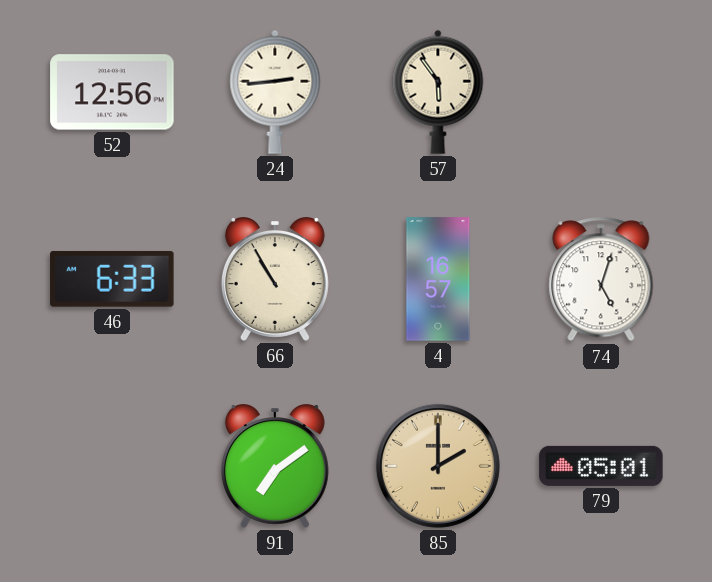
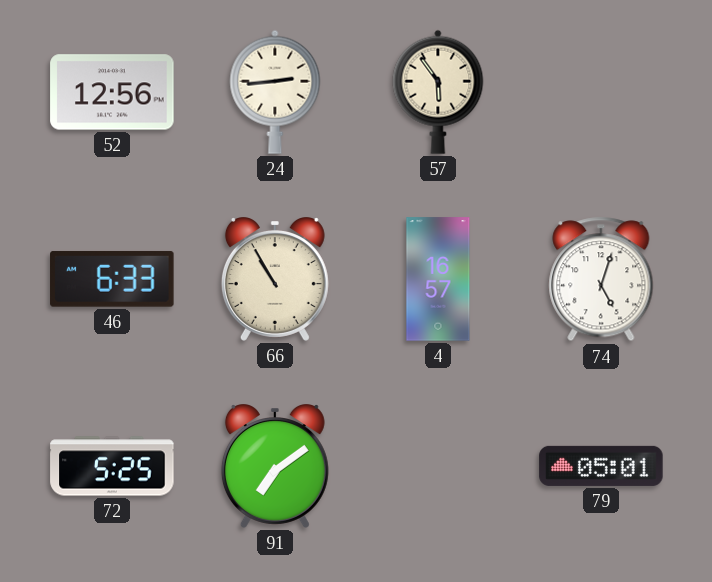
72: none -> 5:25
85: 2:00 -> none
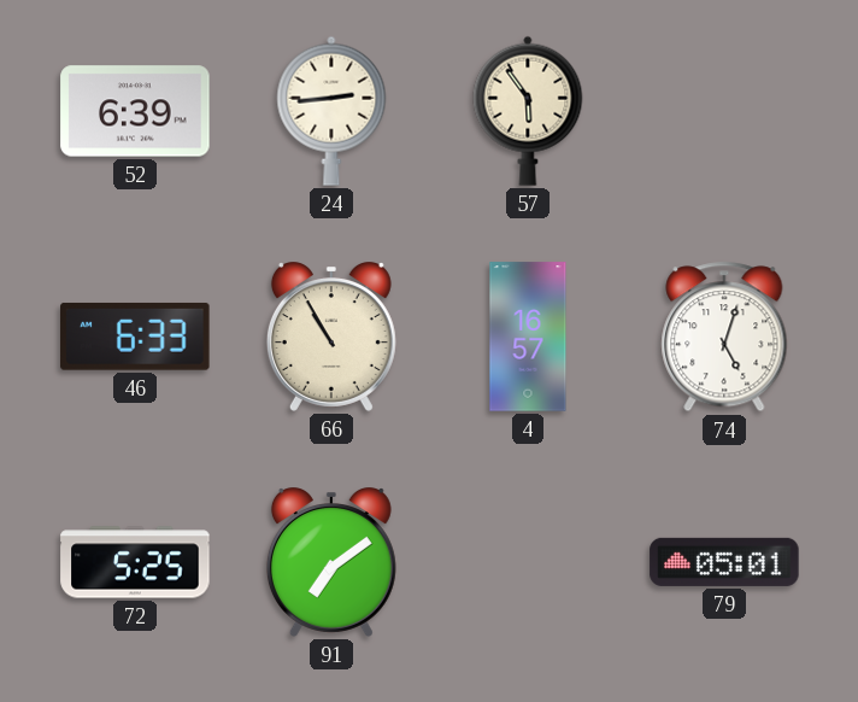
52: 12:56 -> 6:39
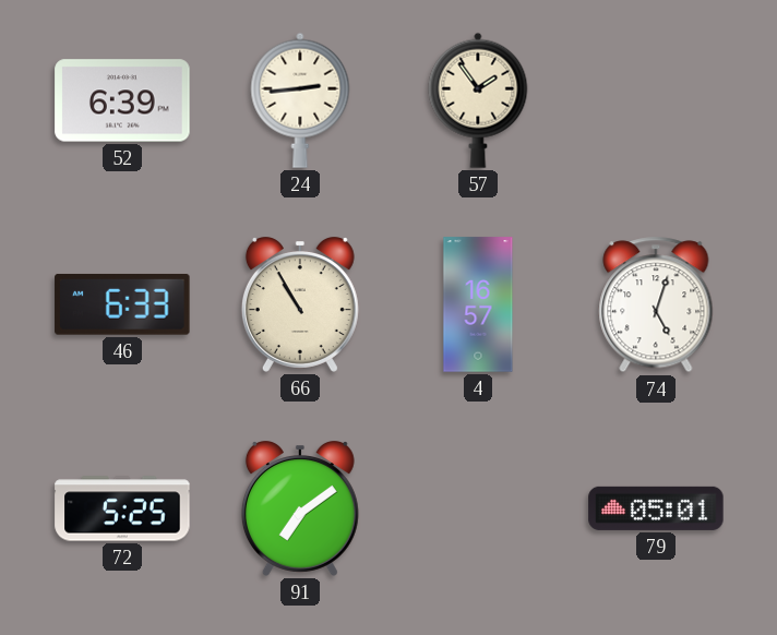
57: 5:54 -> 1:54
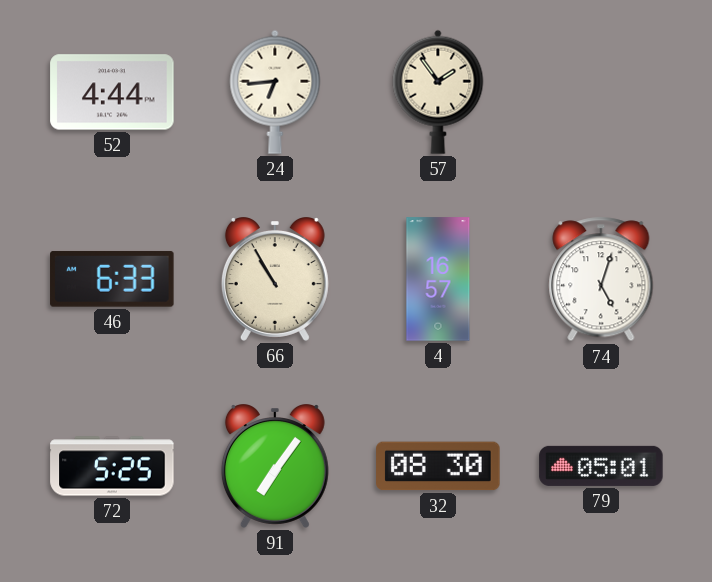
52: 6:39 -> 4:44
24: 2:44 -> 6:44
91: 7:09 -> 7:06
32: none -> 08:30
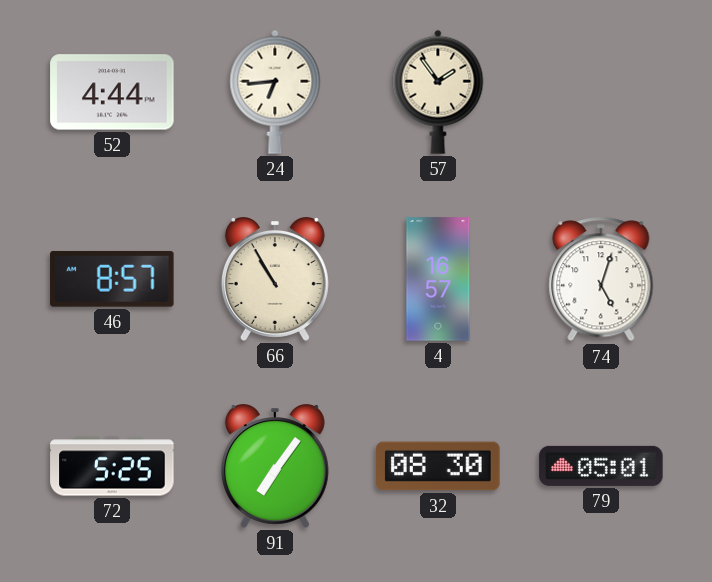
46: 6:33 -> 8:57
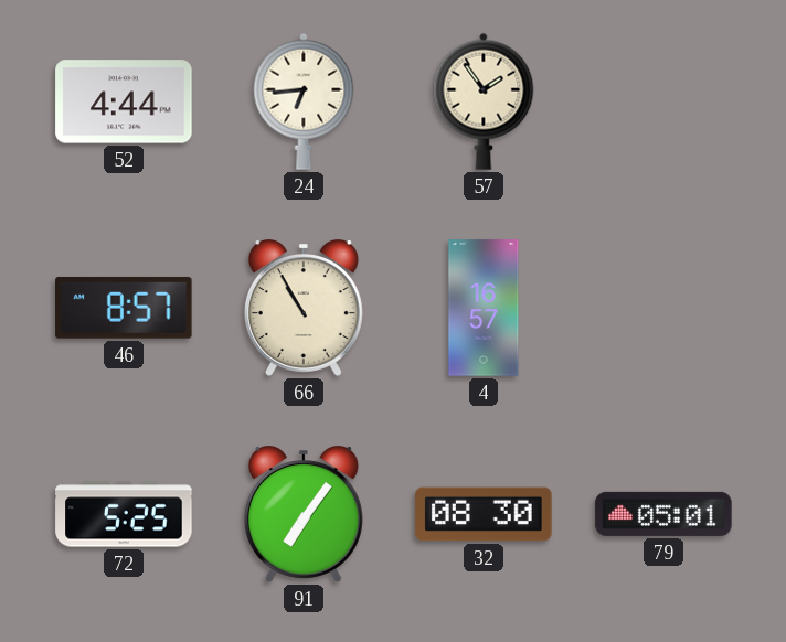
74: 5:03 -> none
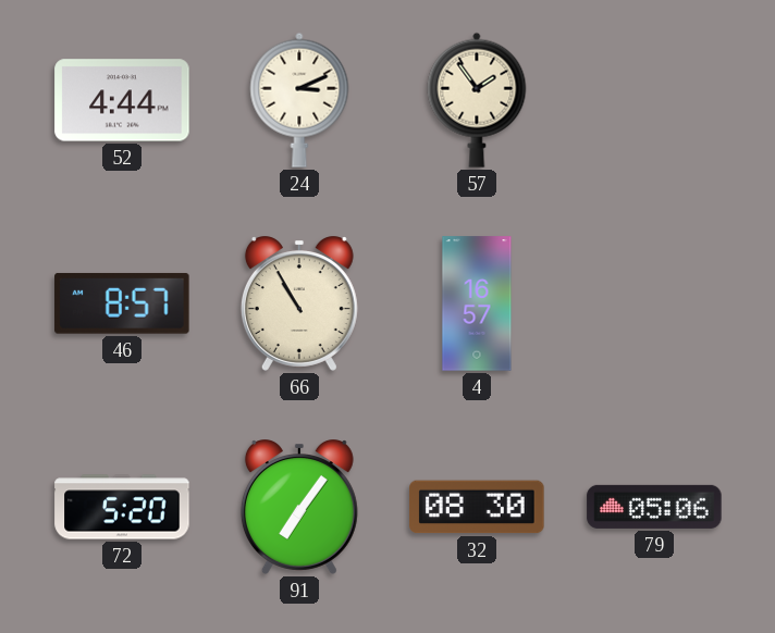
24: 6:44 -> 3:11
72: 5:25 -> 5:20
79: 05:01 -> 05:06
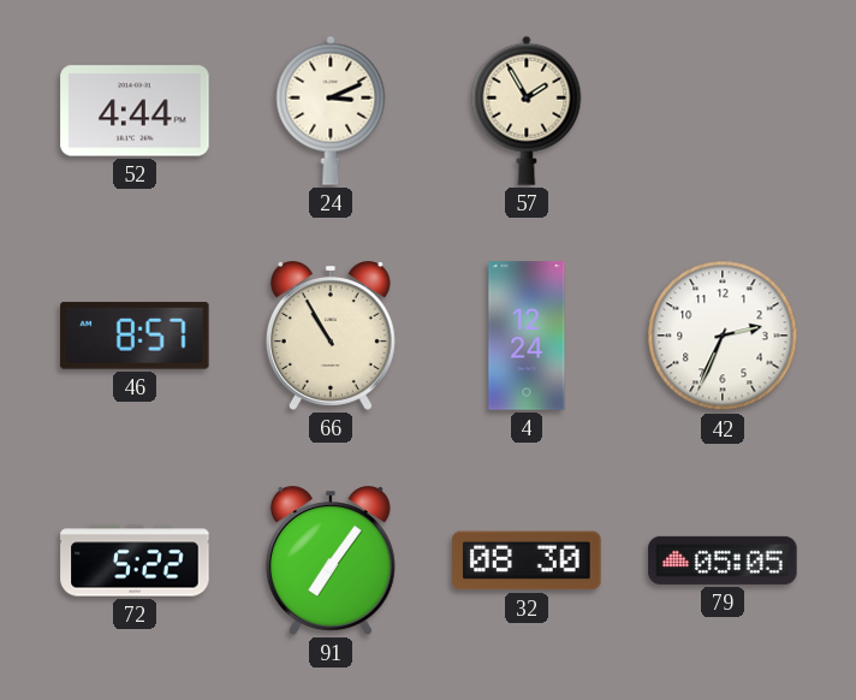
57: 1:54 -> 1:55
4: 16:57 -> 12:24
42: none -> 2:34
72: 5:20 -> 5:22
79: 05:06 -> 05:05
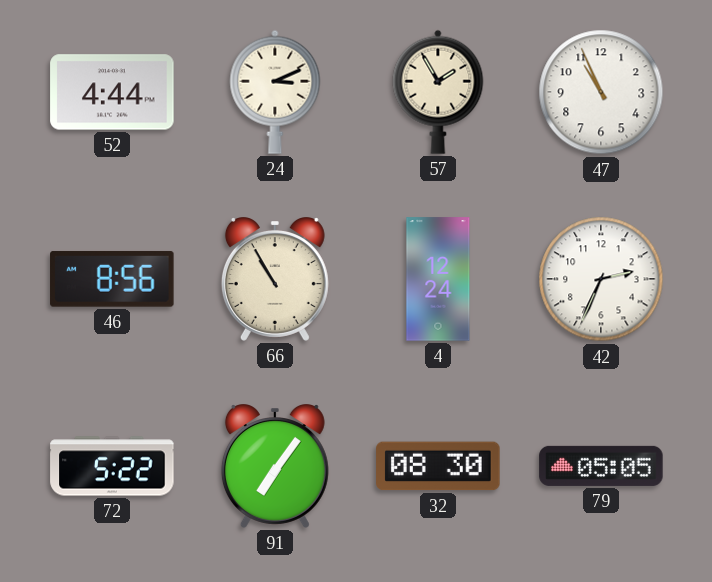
47: none -> 10:56
46: 8:57 -> 8:56
